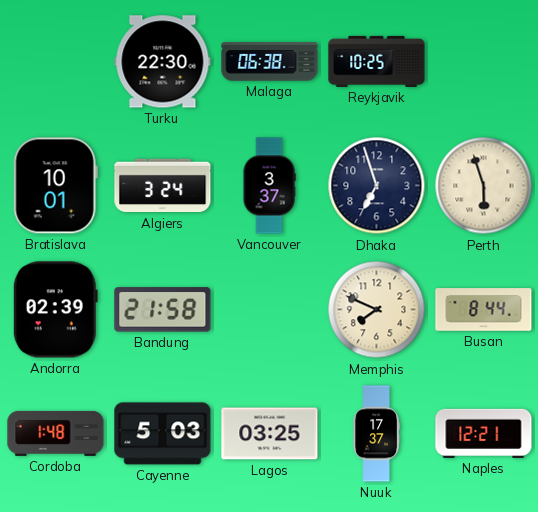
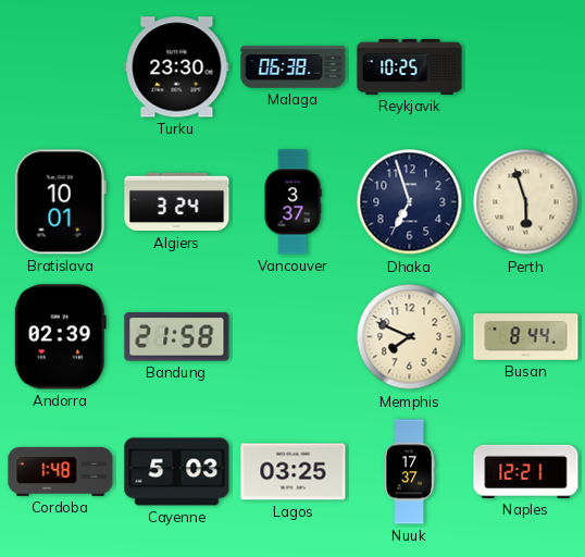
Turku: 22:30 -> 23:30
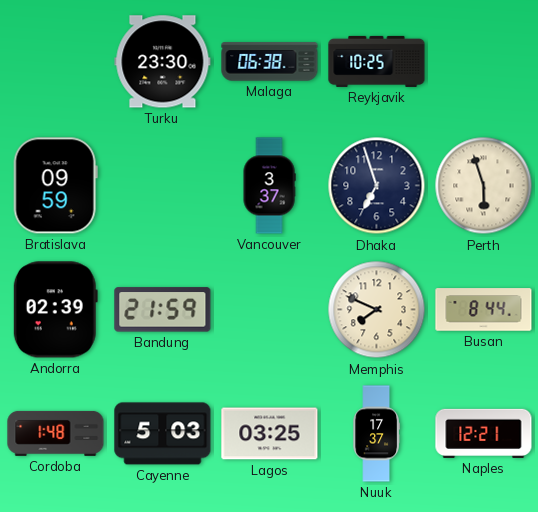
Bratislava: 10:01 -> 09:59
Algiers: 3:24 -> none
Bandung: 21:58 -> 21:59
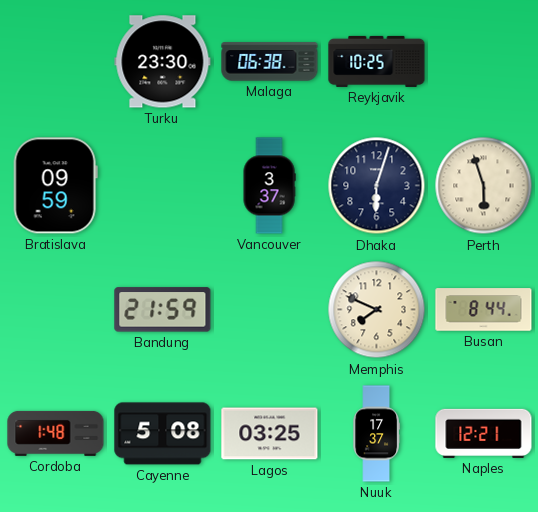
Dhaka: 6:57 -> 6:03
Andorra: 02:39 -> none
Cayenne: 5:03 -> 5:08
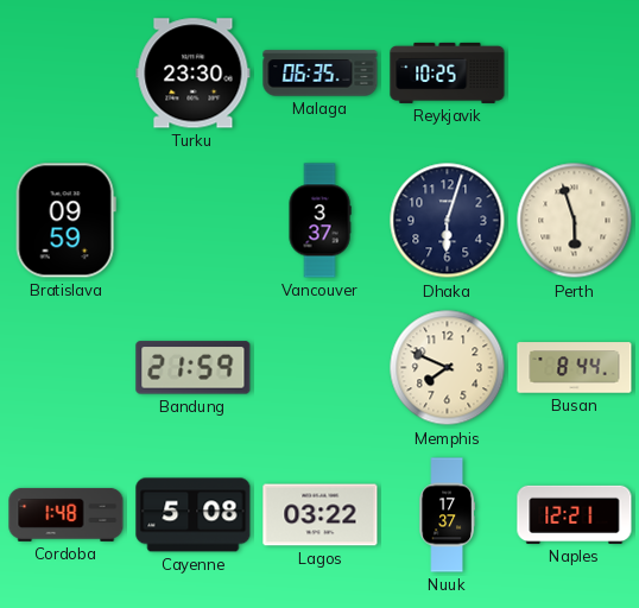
Malaga: 06:38 -> 06:35
Lagos: 03:25 -> 03:22
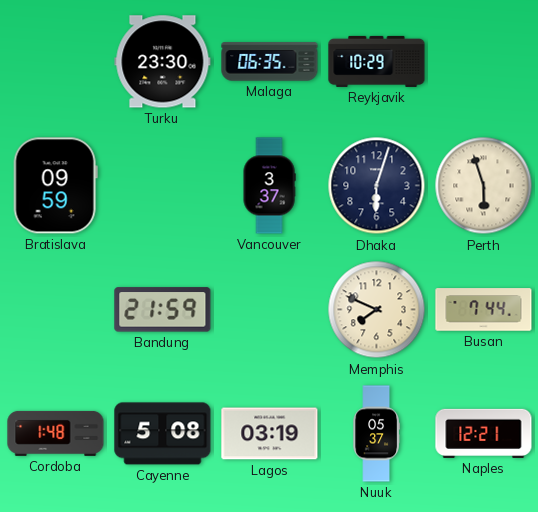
Reykjavik: 10:25 -> 10:29
Busan: 8:44 -> 7:44
Lagos: 03:22 -> 03:19
Nuuk: 17:37 -> 05:37
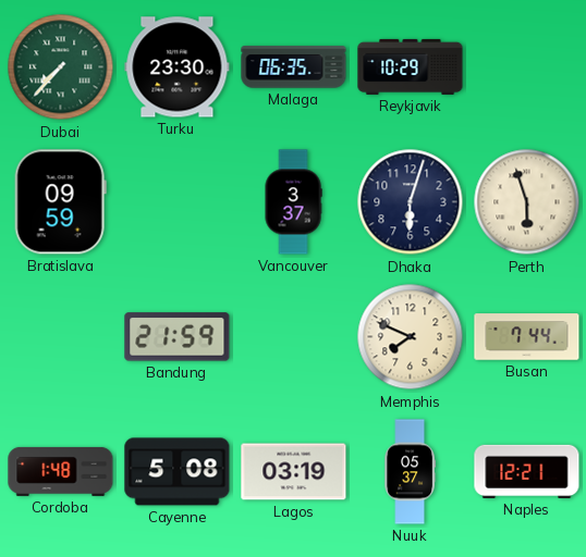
Dubai: none -> 7:37
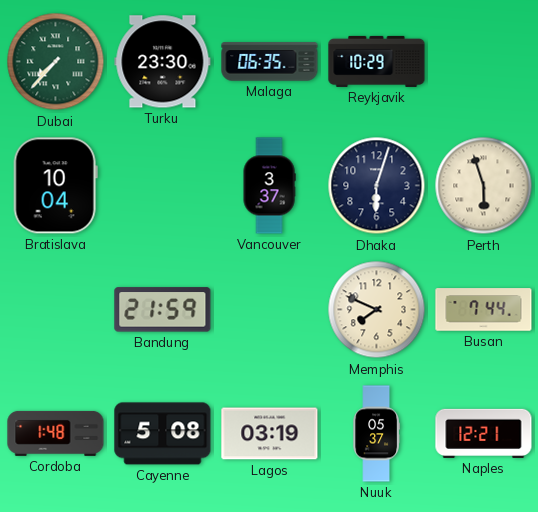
Bratislava: 09:59 -> 10:04
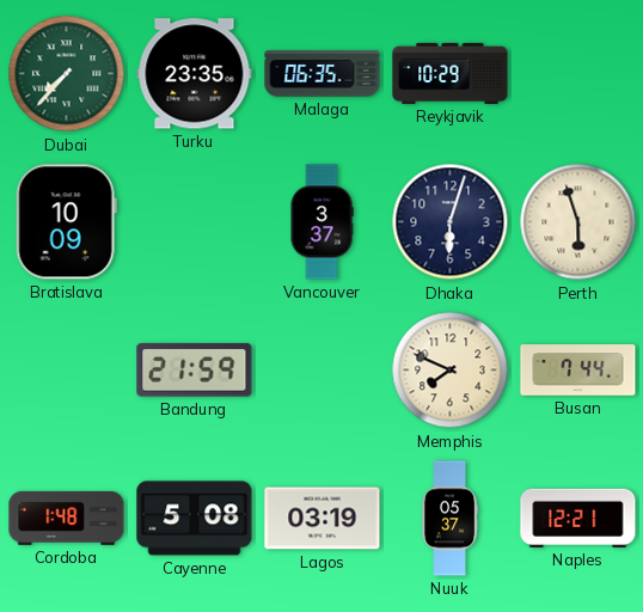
Turku: 23:30 -> 23:35
Bratislava: 10:04 -> 10:09
